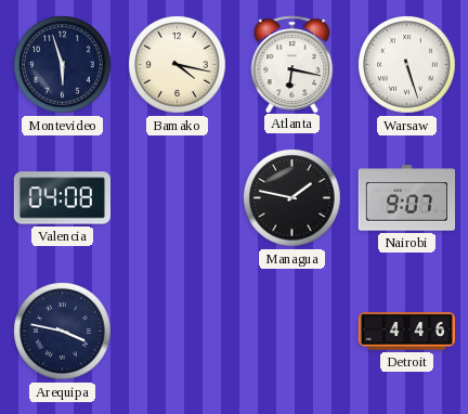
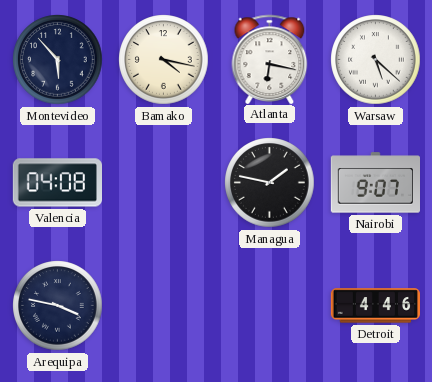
Montevideo: 5:57 -> 5:53
Warsaw: 5:27 -> 5:22
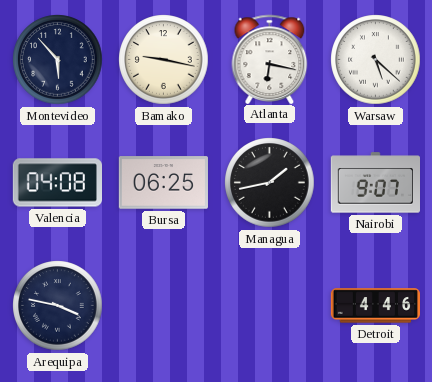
Bamako: 4:17 -> 9:17
Bursa: none -> 06:25
Managua: 1:47 -> 1:43
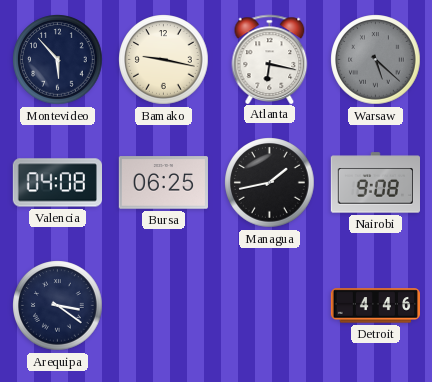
Warsaw dial: white -> grey
Nairobi: 9:07 -> 9:08
Arequipa: 3:47 -> 3:21
